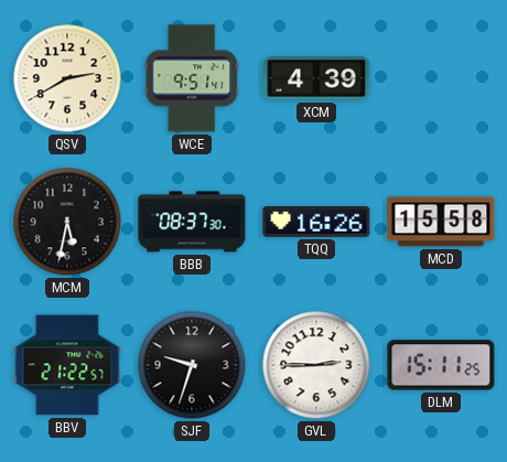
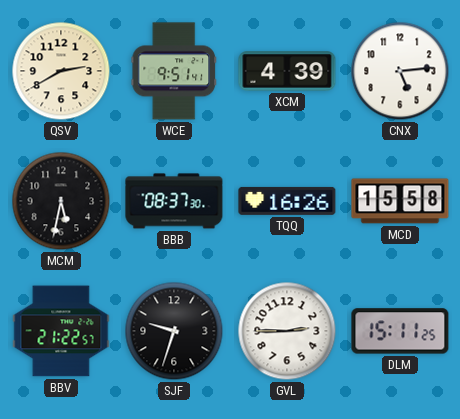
CNX: none -> 5:14
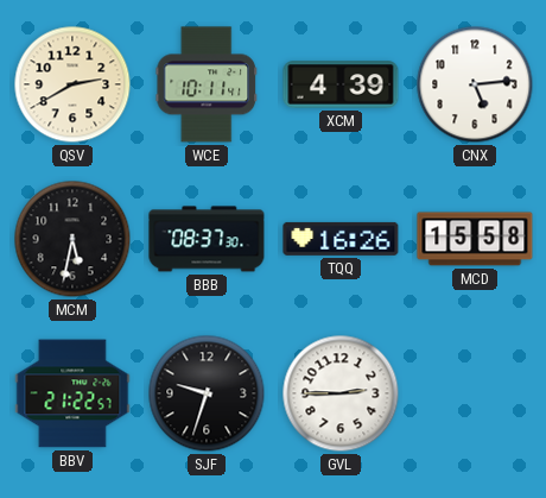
WCE: 9:51 -> 10:11
DLM: 15:11 -> none
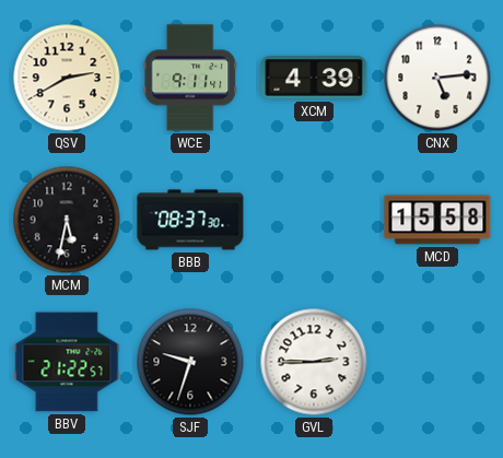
WCE: 10:11 -> 9:11
TQQ: 16:26 -> none
